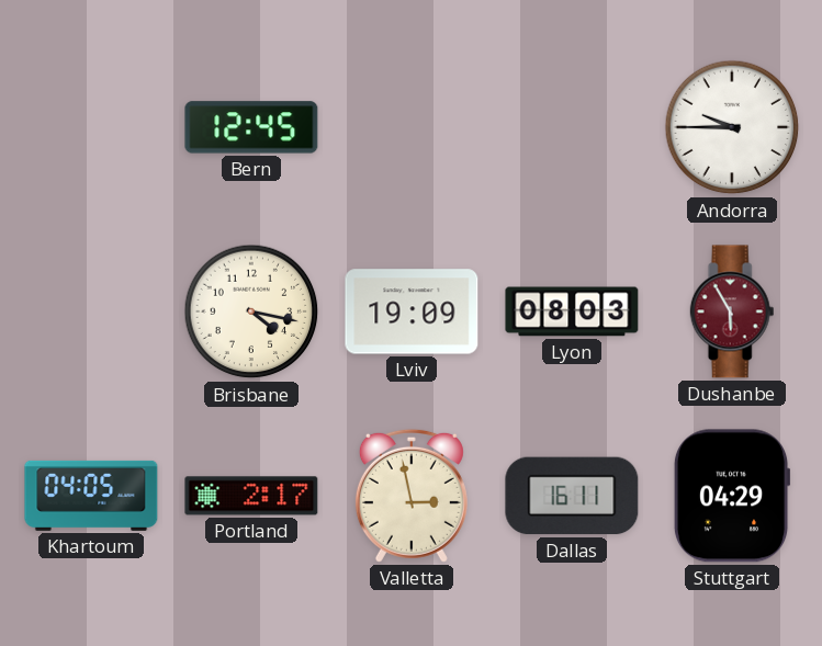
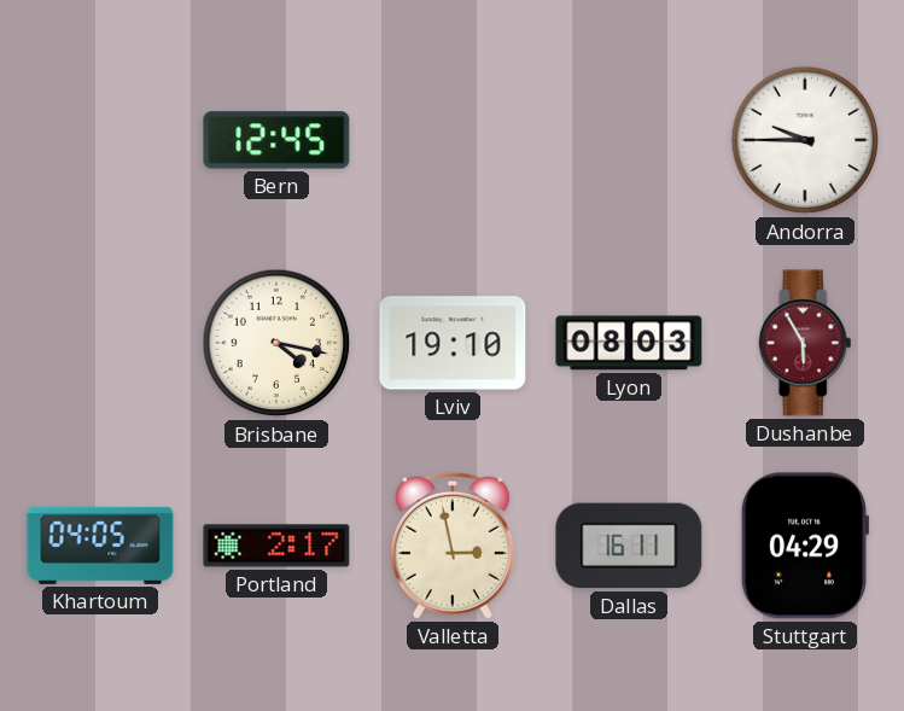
Lviv: 19:09 -> 19:10
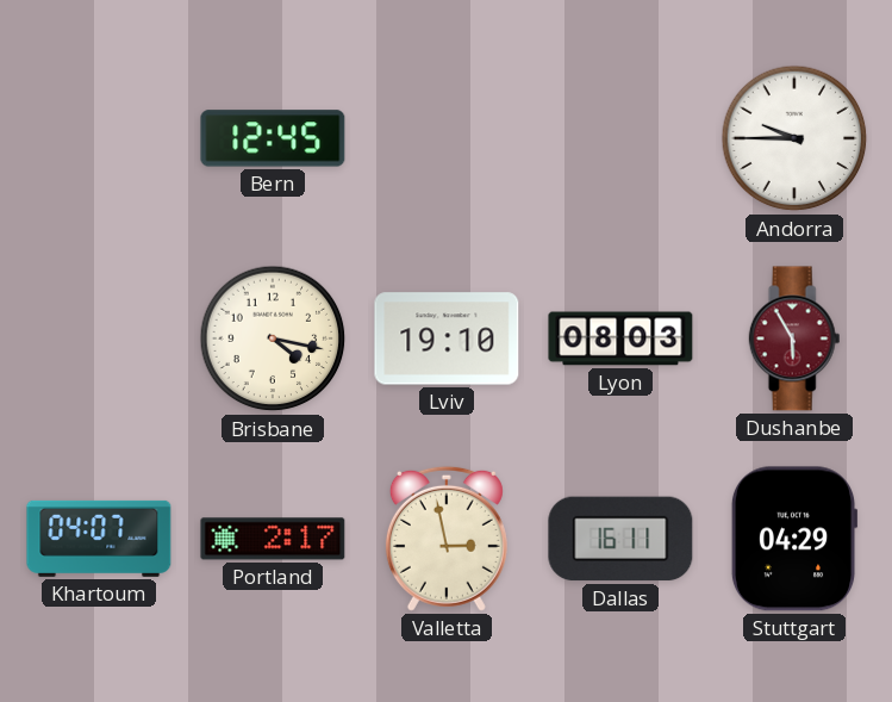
Khartoum: 04:05 -> 04:07
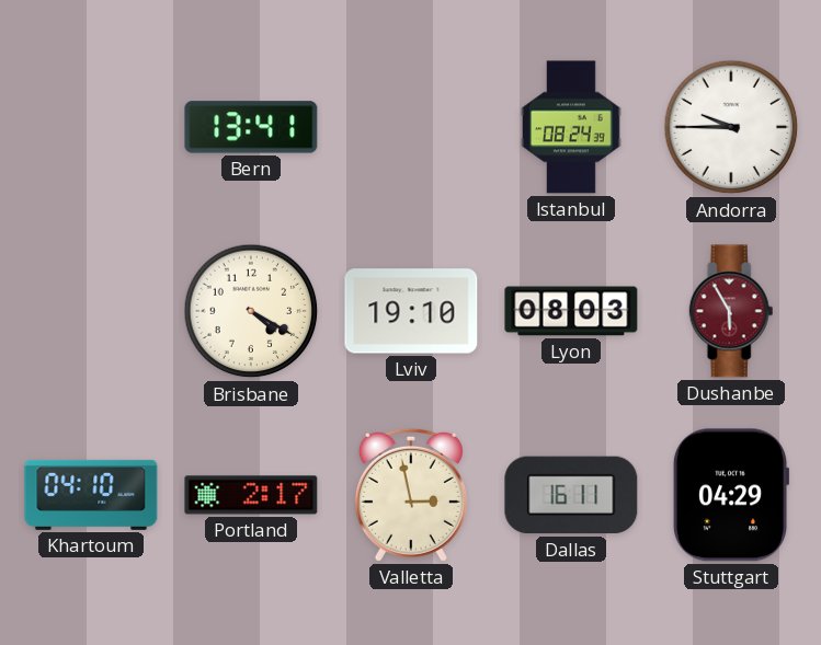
Bern: 12:45 -> 13:41
Istanbul: none -> 08:24
Brisbane: 4:17 -> 4:20
Khartoum: 04:07 -> 04:10
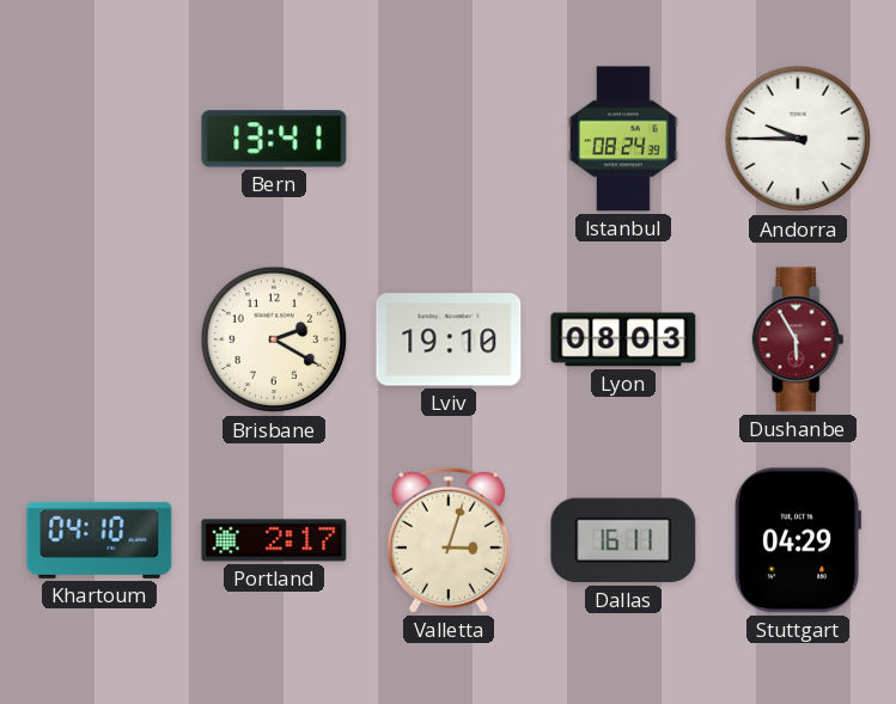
Brisbane: 4:20 -> 2:20
Valletta: 2:58 -> 3:03
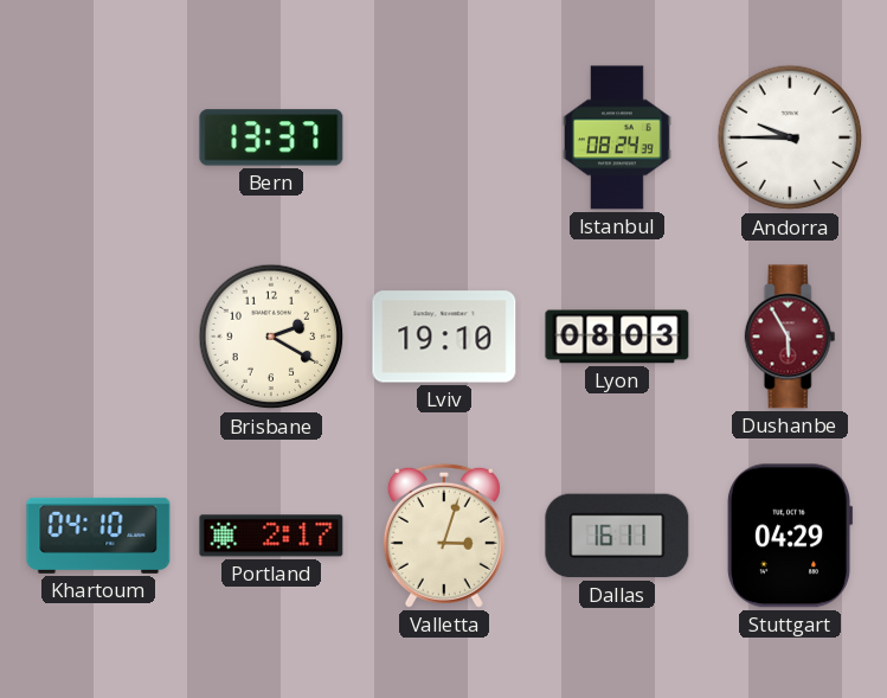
Bern: 13:41 -> 13:37
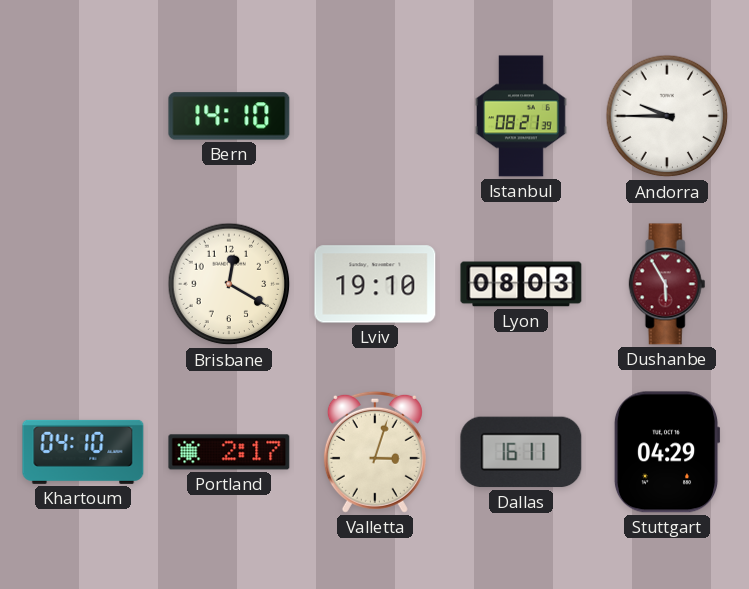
Bern: 13:37 -> 14:10
Istanbul: 08:24 -> 08:21
Brisbane: 2:20 -> 12:20
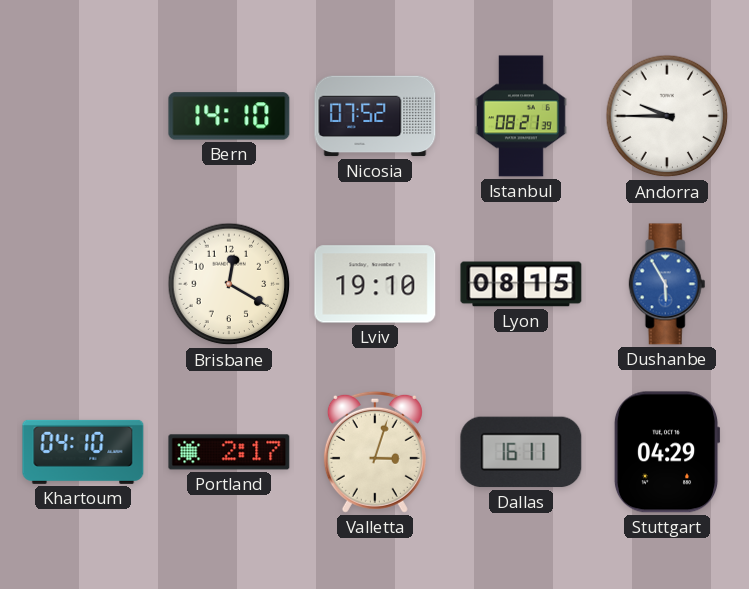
Nicosia: none -> 07:52
Lyon: 08:03 -> 08:15
Dushanbe dial: burgundy -> blue
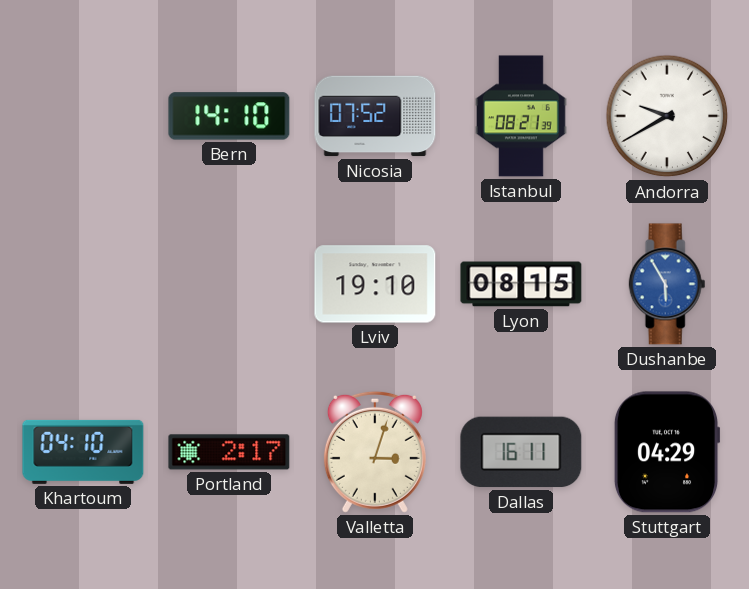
Andorra: 9:45 -> 9:40
Brisbane: 12:20 -> none
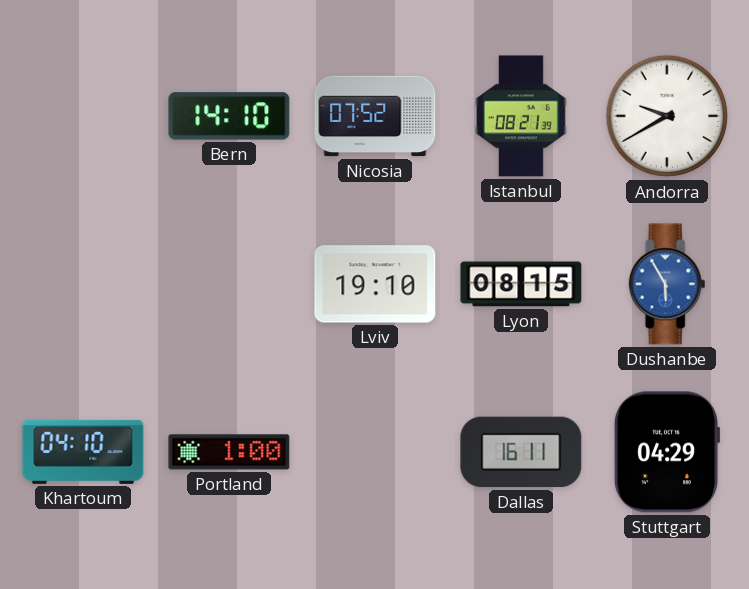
Portland: 2:17 -> 1:00
Valletta: 3:03 -> none
